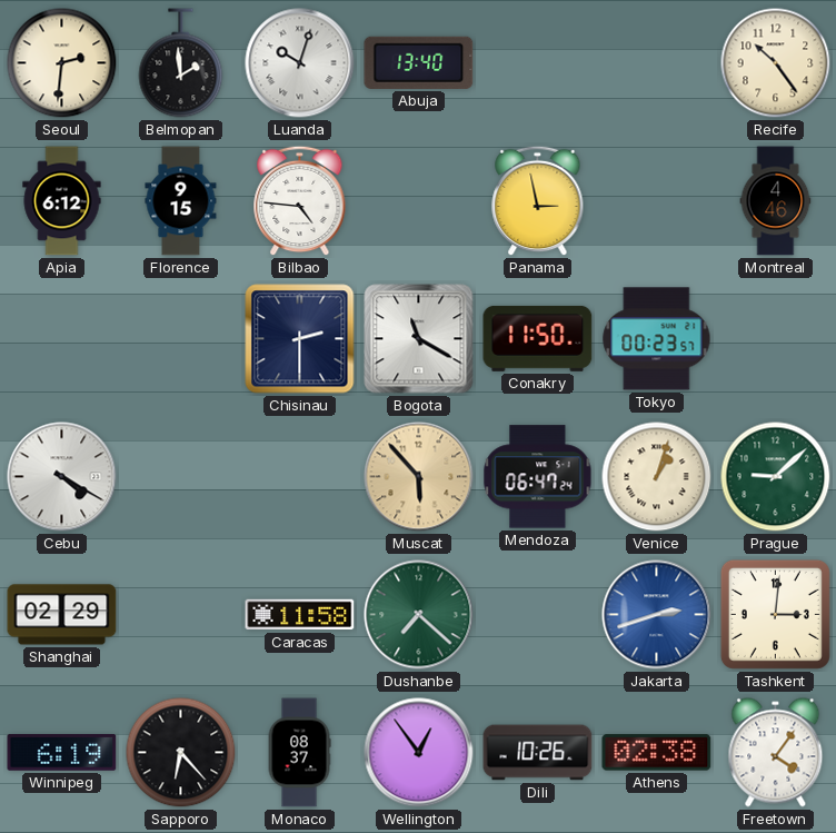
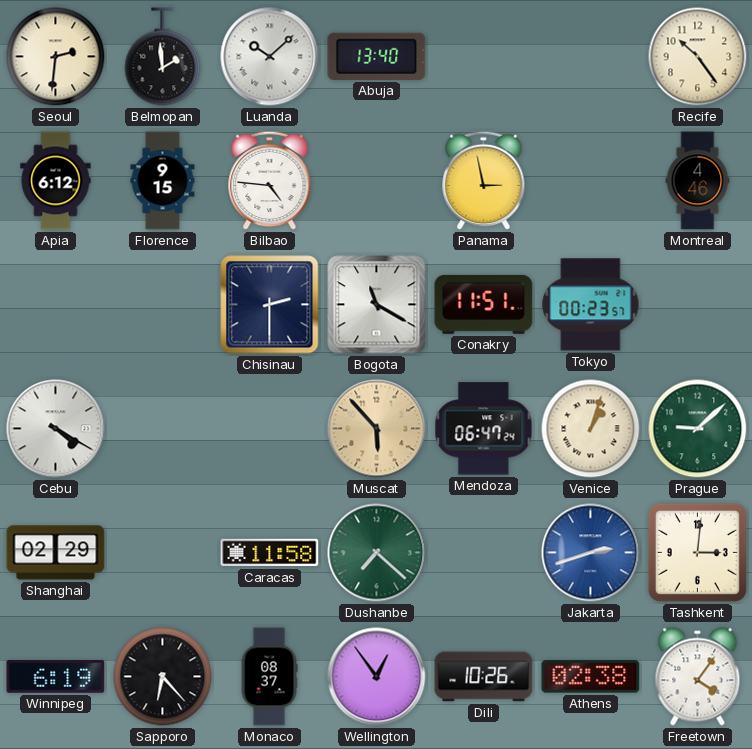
Luanda: 10:03 -> 10:08
Conakry: 11:50 -> 11:51
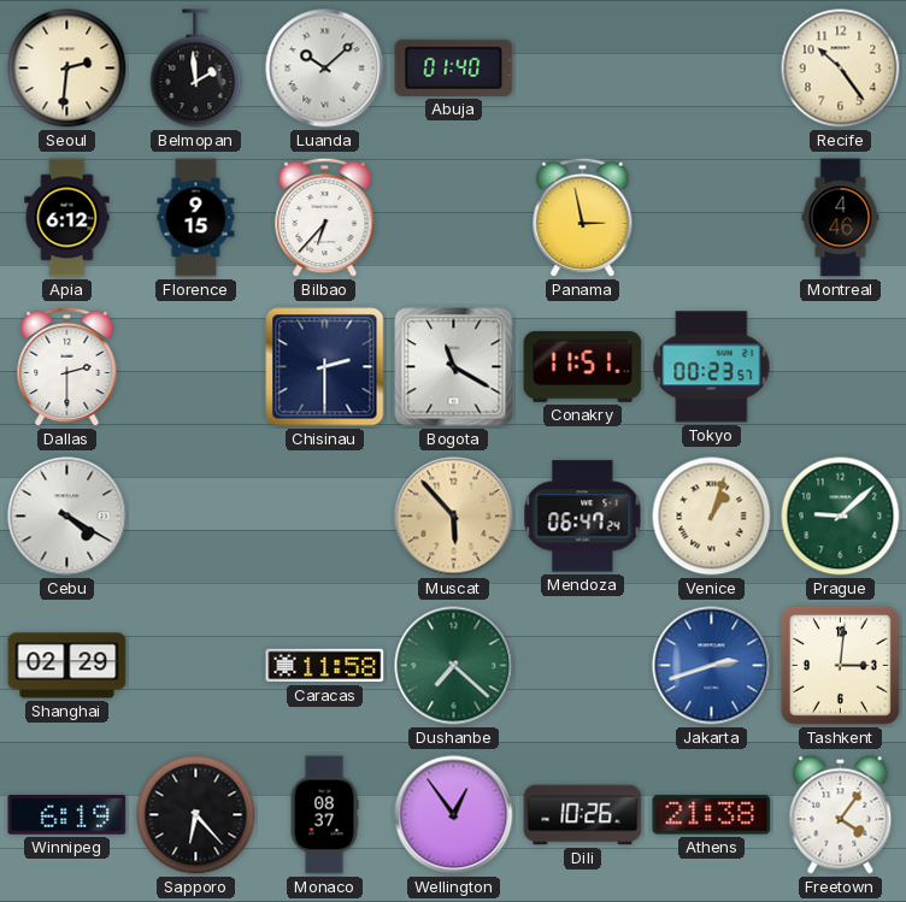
Abuja: 13:40 -> 01:40
Bilbao: 4:46 -> 6:37
Dallas: none -> 2:30
Athens: 02:38 -> 21:38
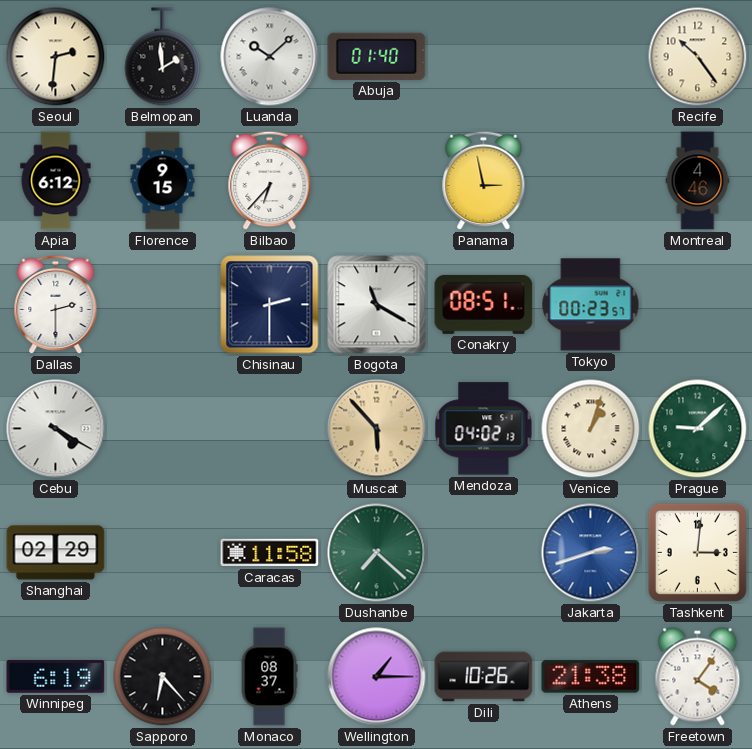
Conakry: 11:51 -> 08:51
Mendoza: 06:47 -> 04:02
Wellington: 12:54 -> 1:15
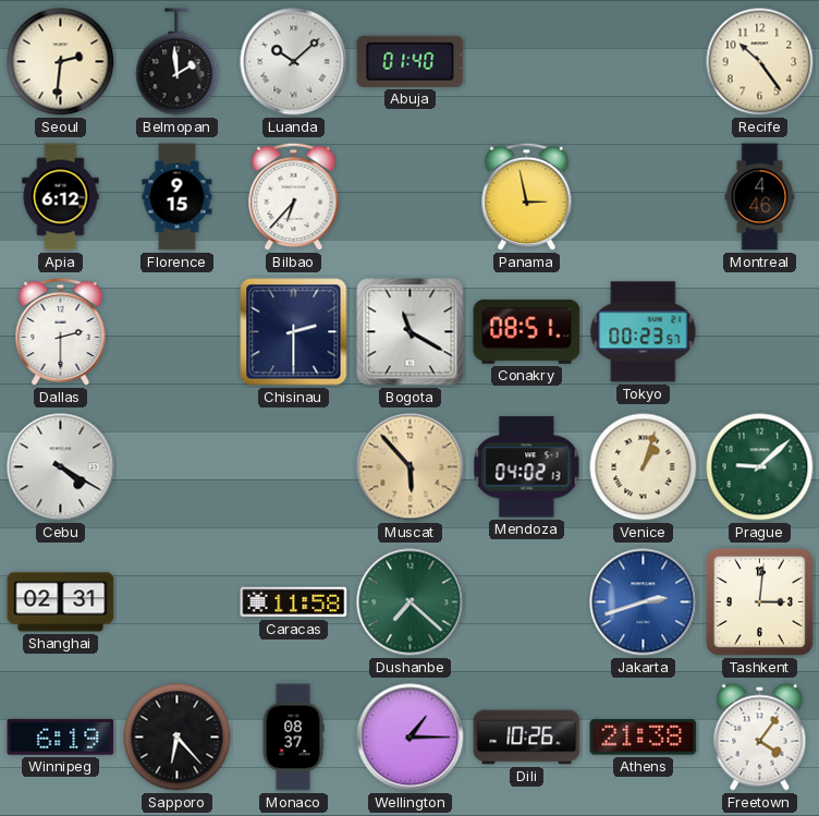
Shanghai: 02:29 -> 02:31
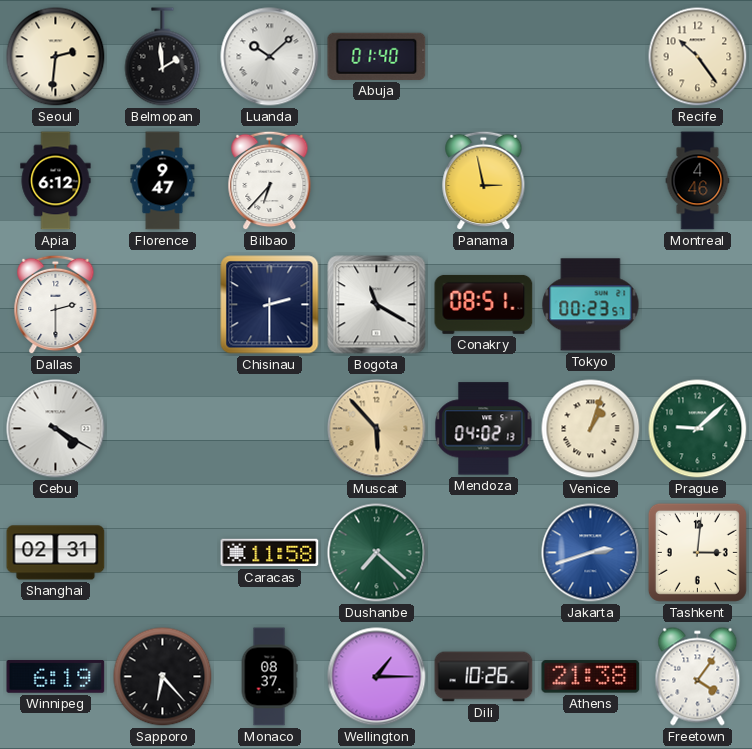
Florence: 9:15 -> 9:47
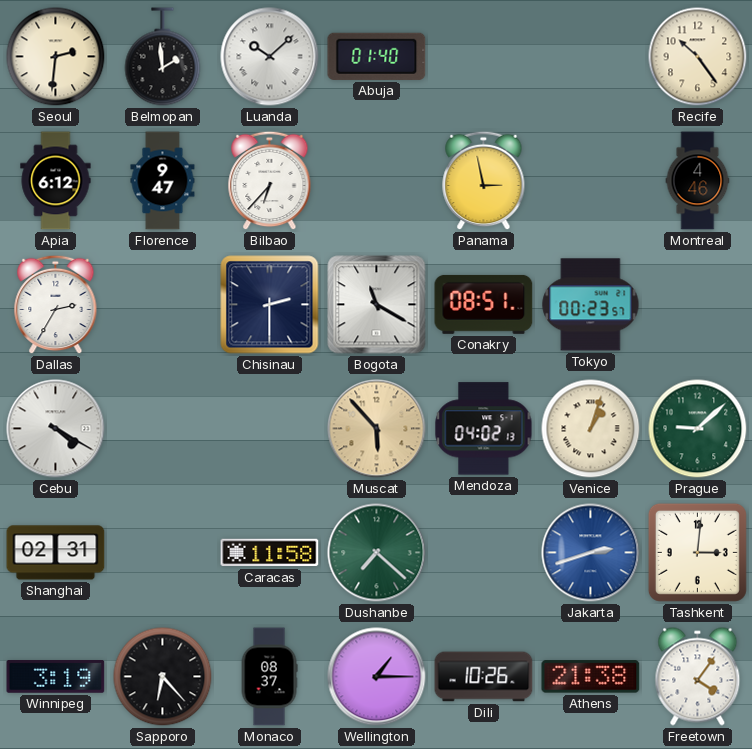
Dallas: 2:30 -> 2:35
Winnipeg: 6:19 -> 3:19
